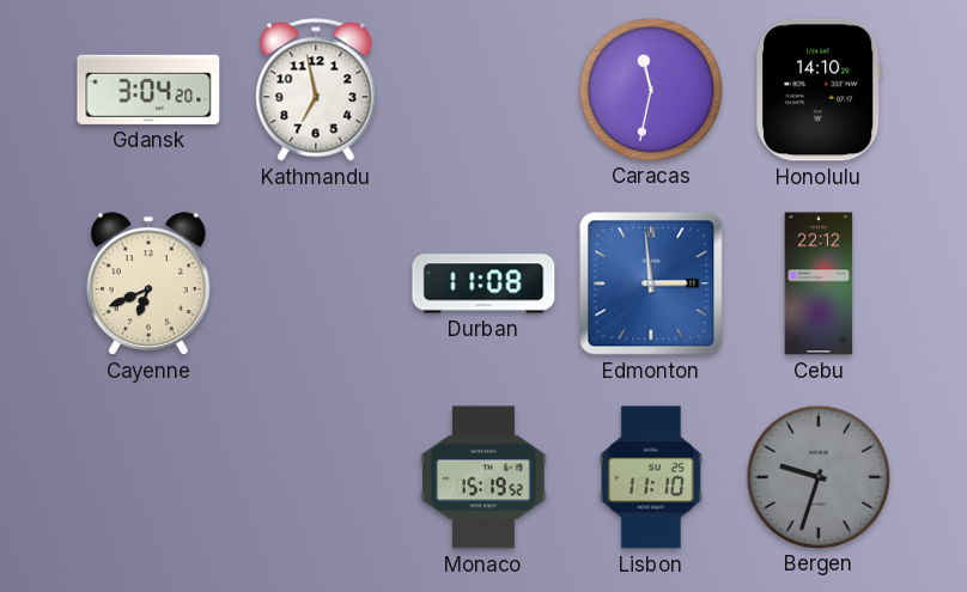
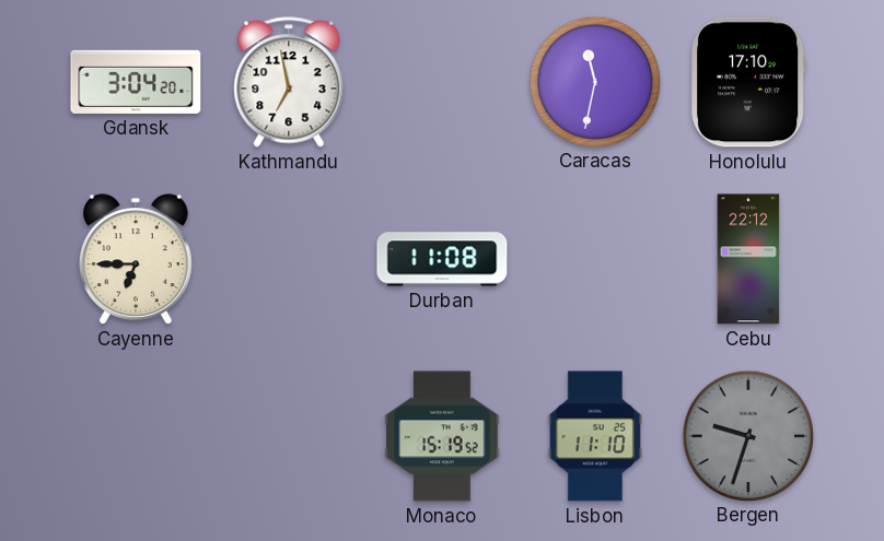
Honolulu: 14:10 -> 17:10
Cayenne: 6:41 -> 6:45
Edmonton: 2:59 -> none
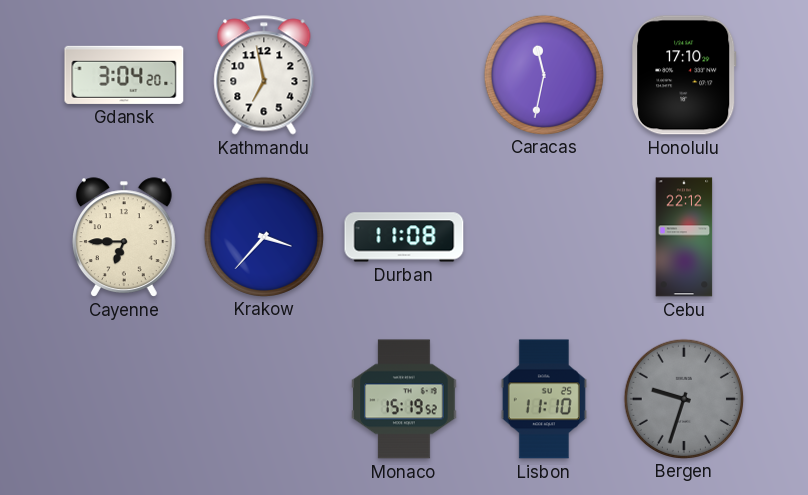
Krakow: none -> 3:37
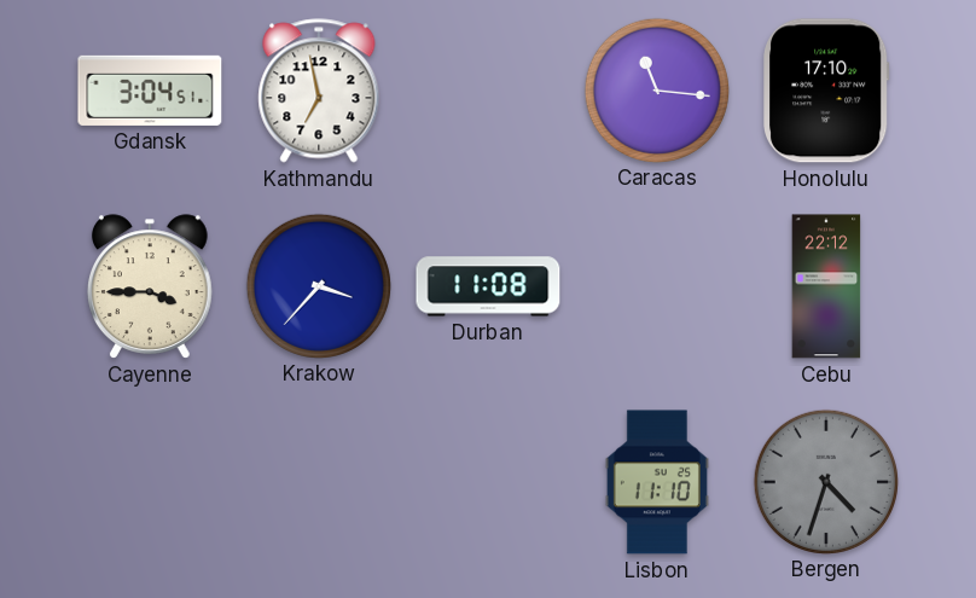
Gdansk: 3:04:20 -> 3:04:51
Caracas: 11:32 -> 11:16
Cayenne: 6:45 -> 3:45
Monaco: 15:19 -> none
Bergen: 9:33 -> 4:33
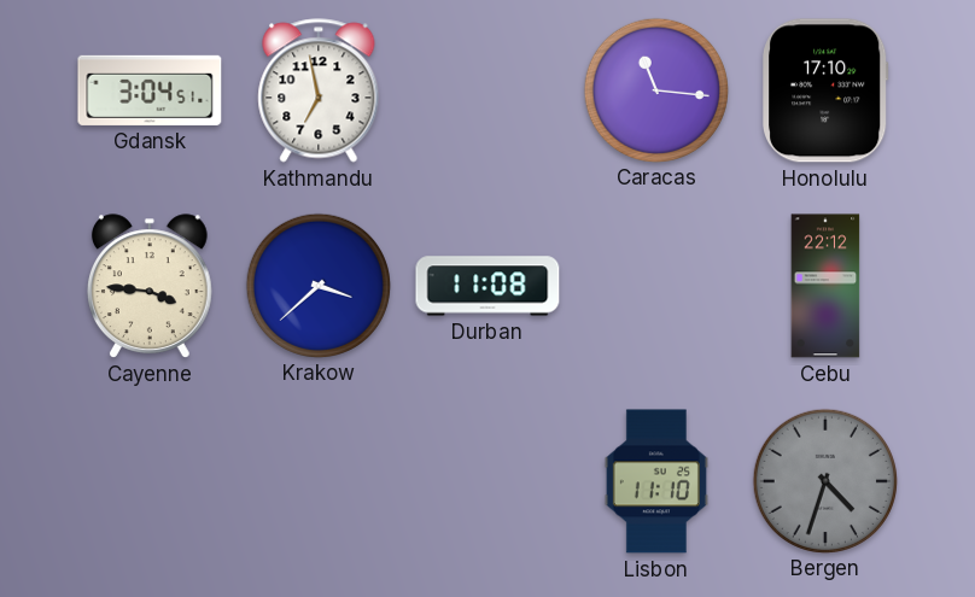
Cayenne: 3:45 -> 3:46
Krakow: 3:37 -> 3:38
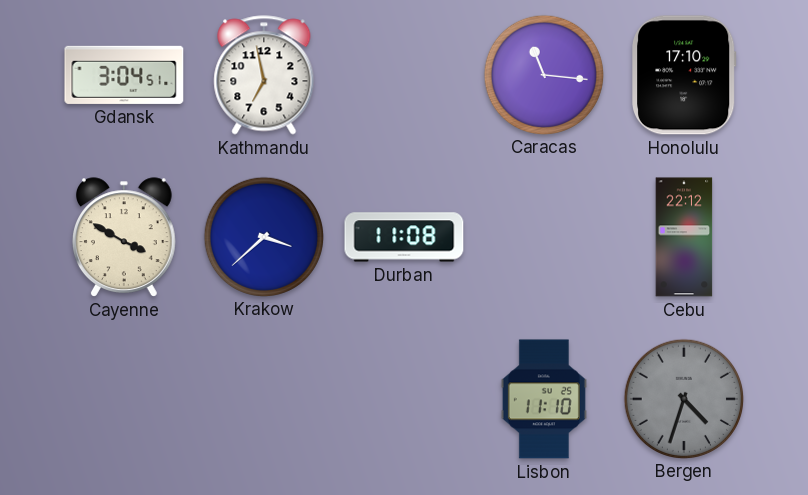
Cayenne: 3:46 -> 3:50
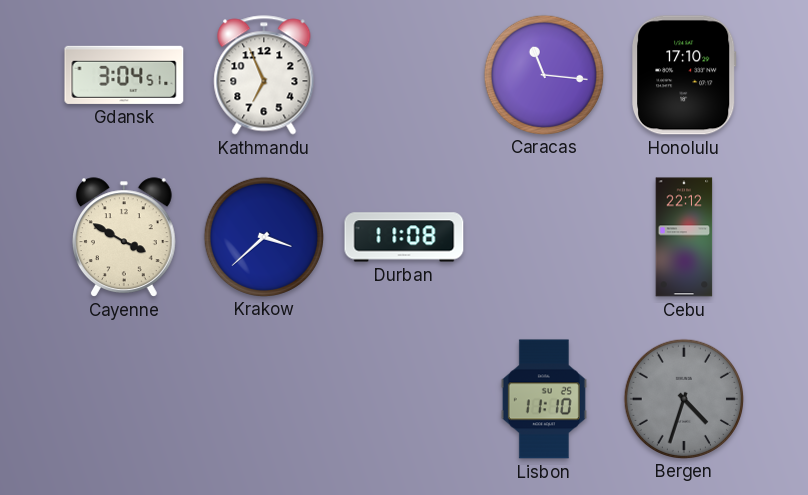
Kathmandu: 6:58 -> 6:56
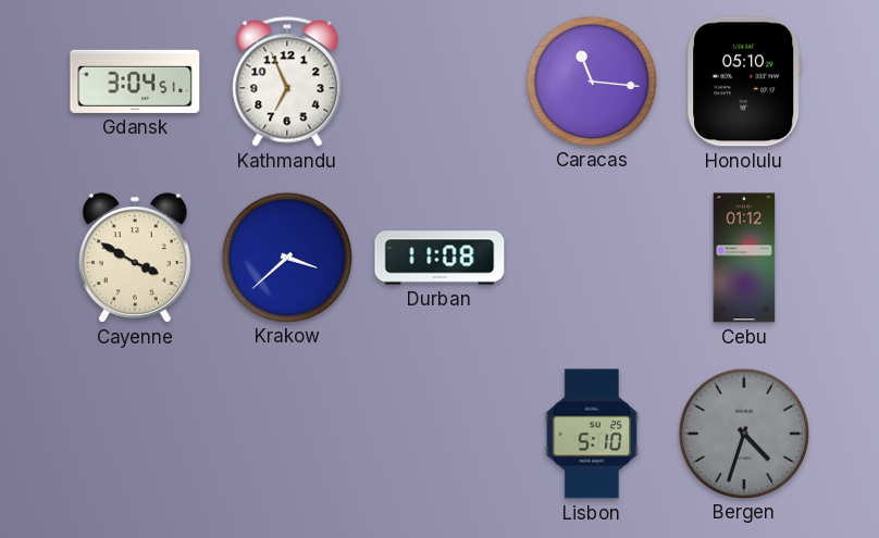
Honolulu: 17:10 -> 05:10
Cebu: 22:12 -> 01:12
Lisbon: 11:10 -> 5:10
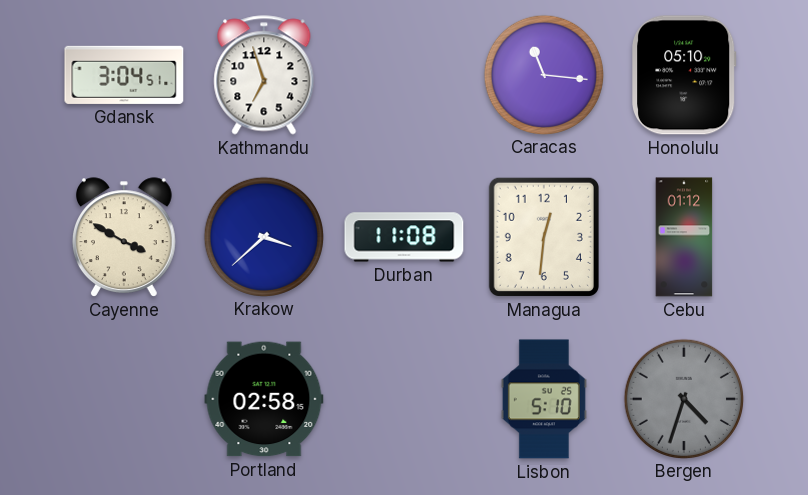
Kathmandu: 6:56 -> 6:57
Managua: none -> 12:31
Portland: none -> 02:58
